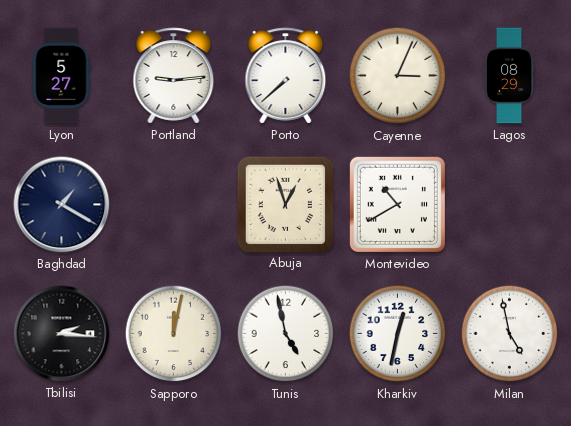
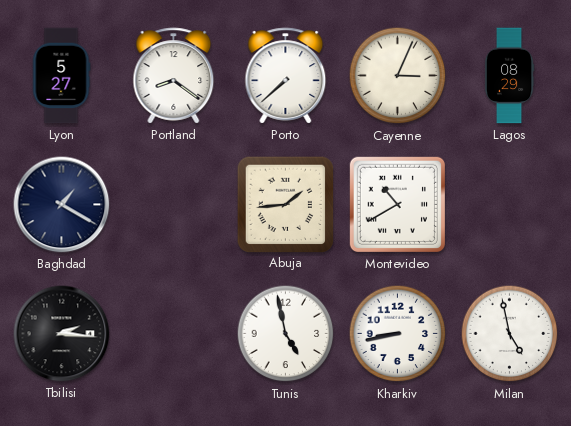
Portland: 9:14 -> 8:21
Abuja: 12:57 -> 1:44
Sapporo: 12:02 -> none
Kharkiv: 12:32 -> 8:43
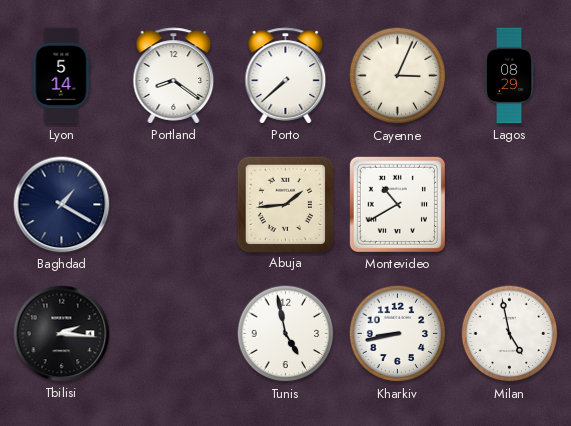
Lyon: 5:27 -> 5:14
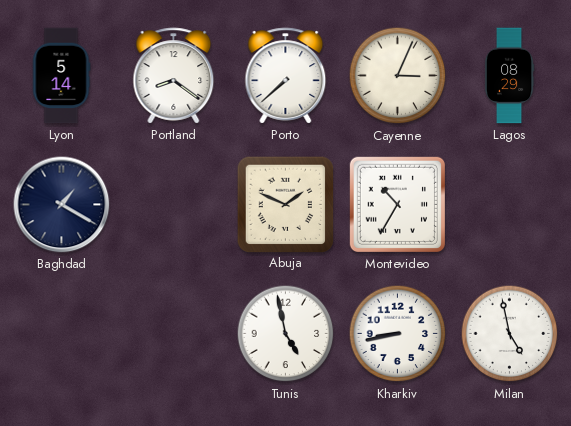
Abuja: 1:44 -> 1:49
Montevideo: 10:40 -> 10:35
Tbilisi: 2:16 -> none
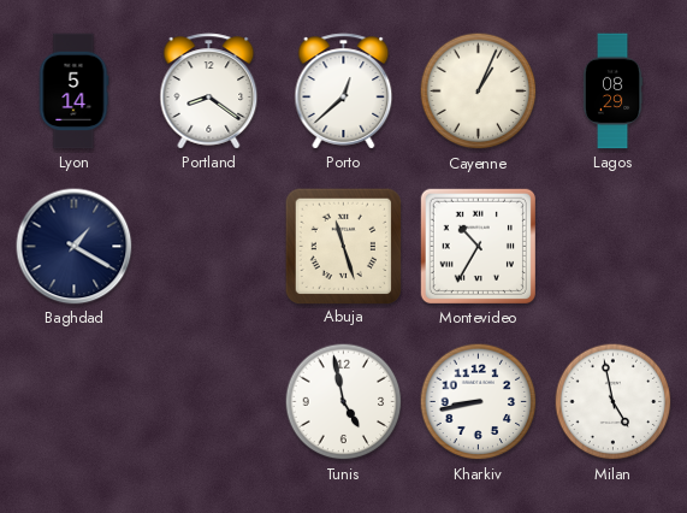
Porto: 7:38 -> 12:38
Cayenne: 3:04 -> 1:04
Abuja: 1:49 -> 11:27
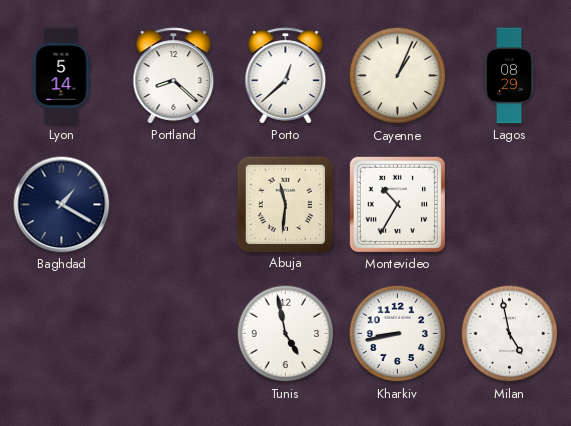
Portland: 8:21 -> 8:22
Abuja: 11:27 -> 11:31
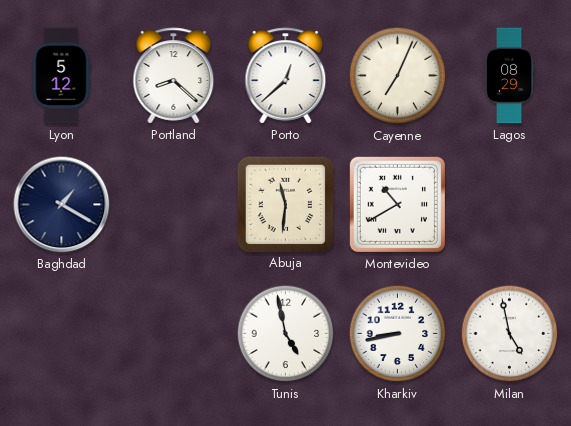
Lyon: 5:14 -> 5:12
Cayenne: 1:04 -> 7:04
Montevideo: 10:35 -> 10:40
